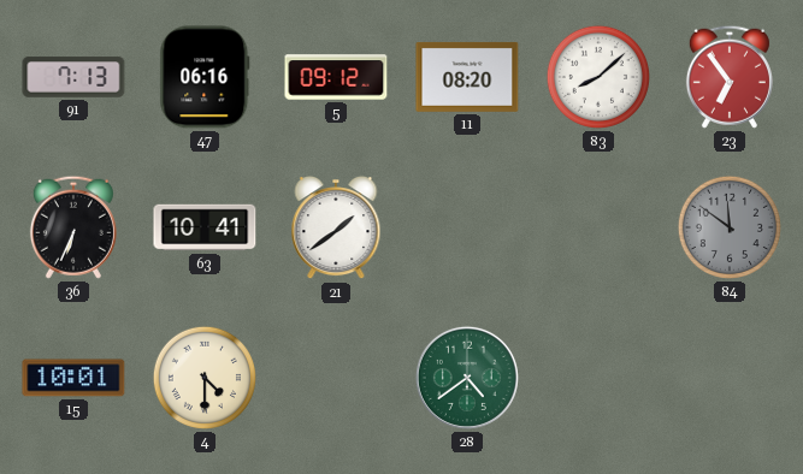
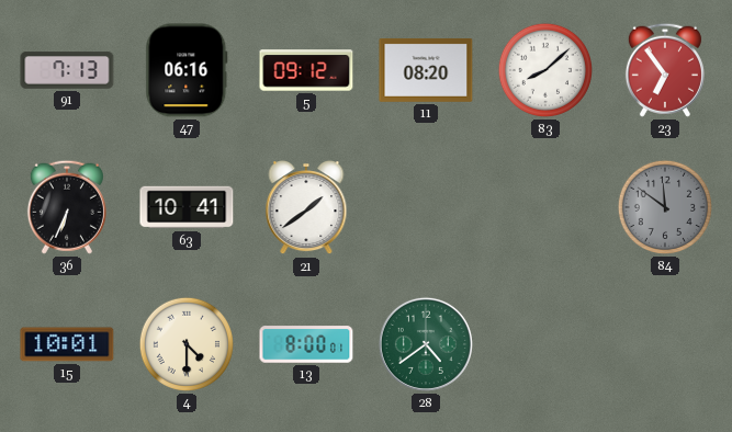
13: none -> 8:00
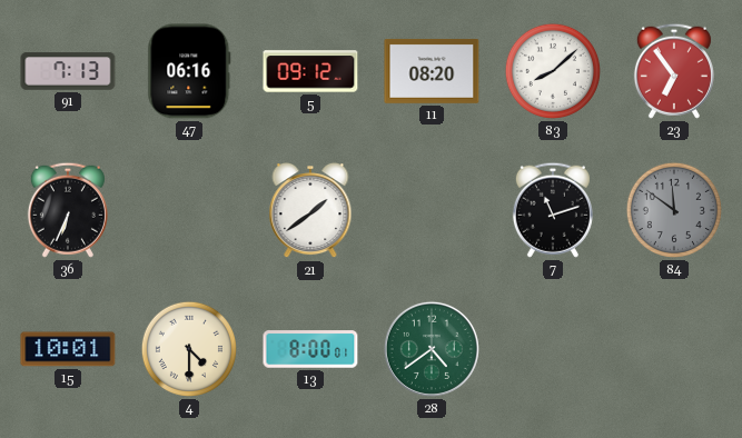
63: 10:41 -> none
7: none -> 11:12
